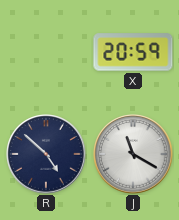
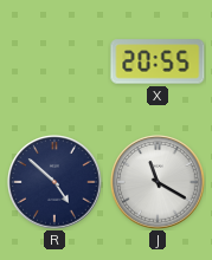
X: 20:59 -> 20:55
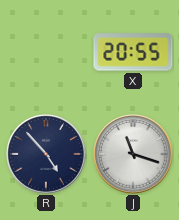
R: 4:52 -> 4:53
J: 11:20 -> 11:18
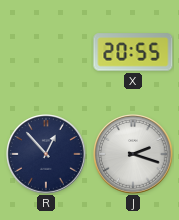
R: 4:53 -> 12:53
J: 11:18 -> 2:18
